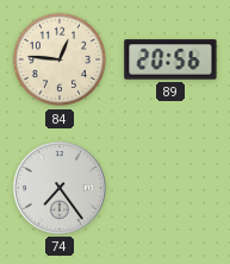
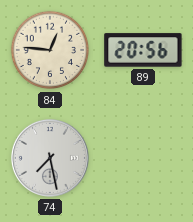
74: 7:24 -> 7:28
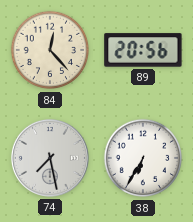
84: 12:46 -> 12:23
38: none -> 6:35
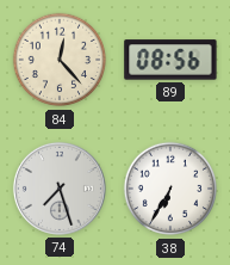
89: 20:56 -> 08:56
74: 7:28 -> 7:27
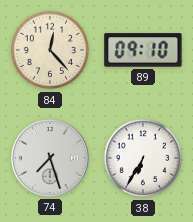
89: 08:56 -> 09:10
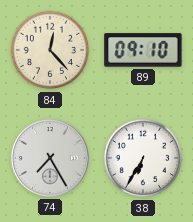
74: 7:27 -> 7:25
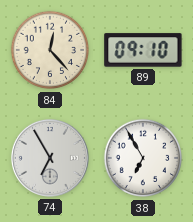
74: 7:25 -> 6:55
38: 6:35 -> 6:55
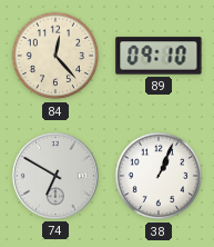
74: 6:55 -> 6:50
38: 6:55 -> 1:04
